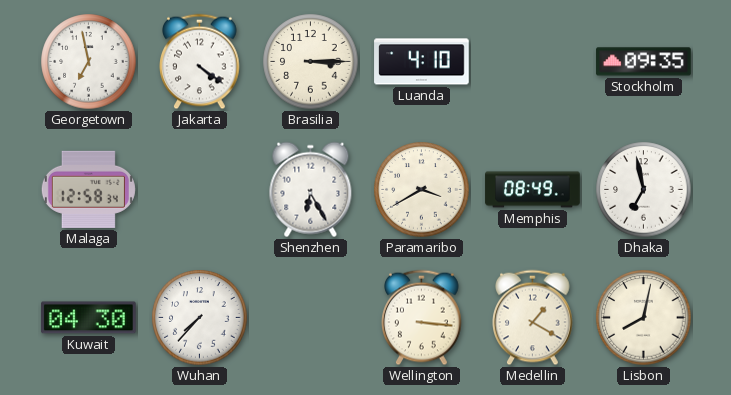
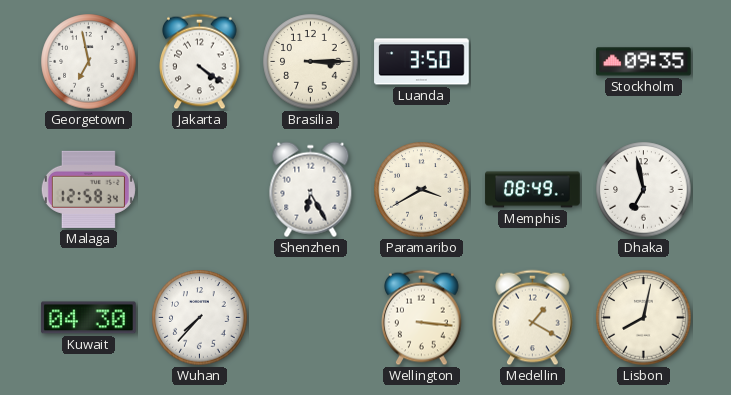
Luanda: 4:10 -> 3:50
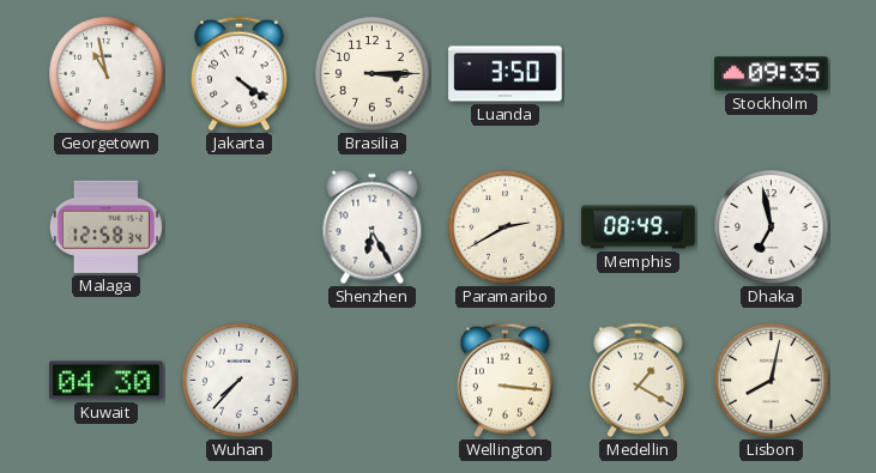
Georgetown: 6:58 -> 10:58
Paramaribo: 3:40 -> 2:40
